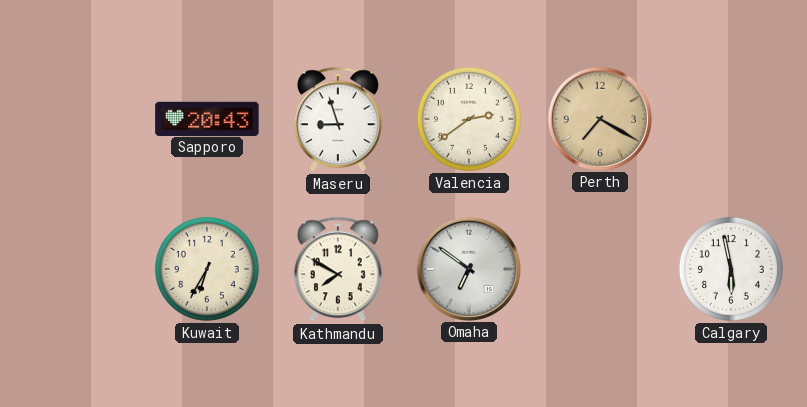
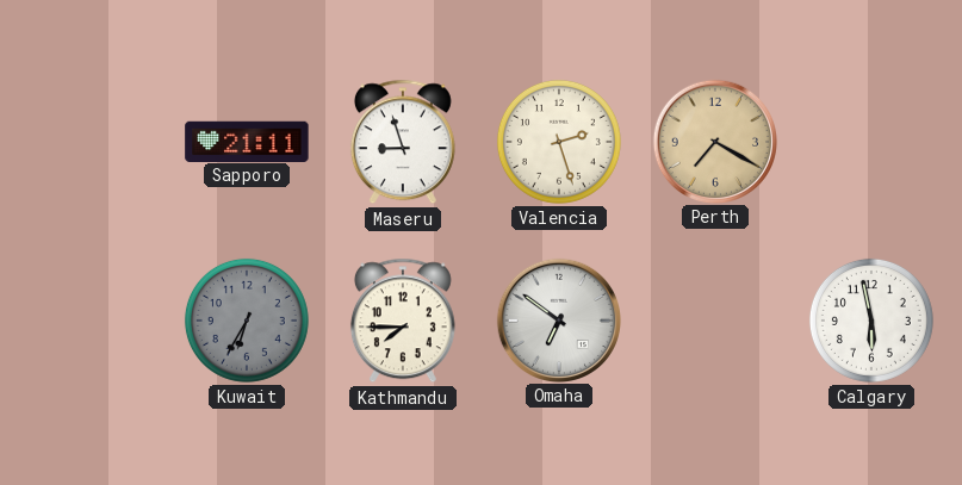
Sapporo: 20:43 -> 21:11
Valencia: 2:39 -> 2:27
Kuwait dial: cream -> grey
Kathmandu: 7:50 -> 7:45
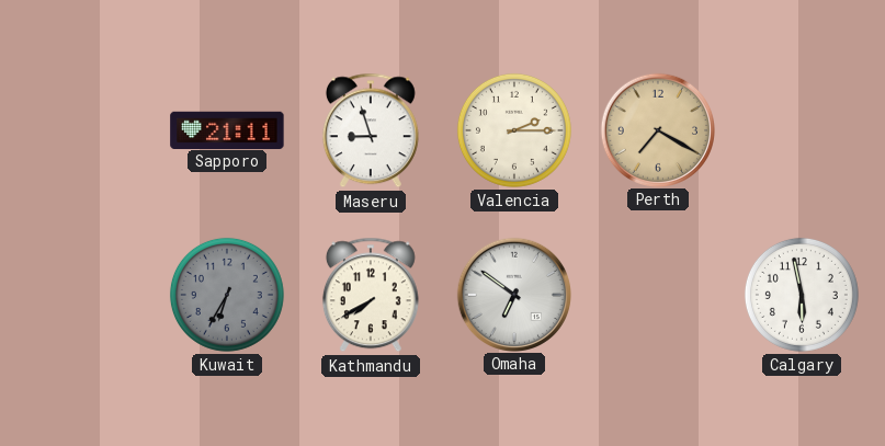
Valencia: 2:27 -> 2:15
Kathmandu: 7:45 -> 7:40
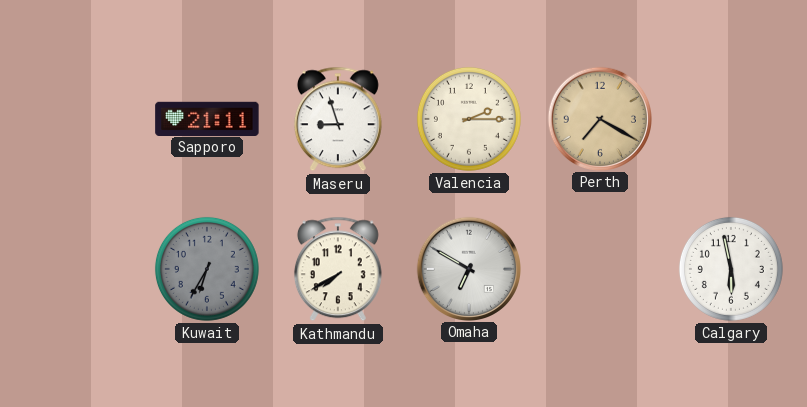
Omaha: 6:51 -> 6:50
